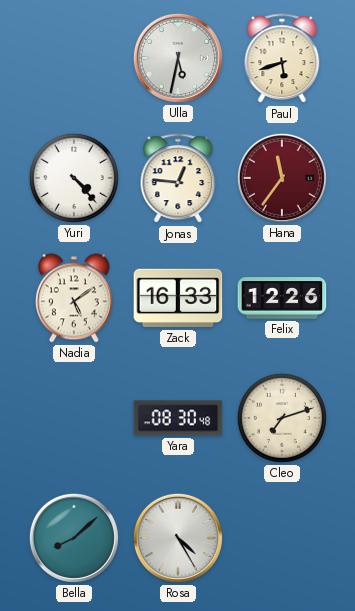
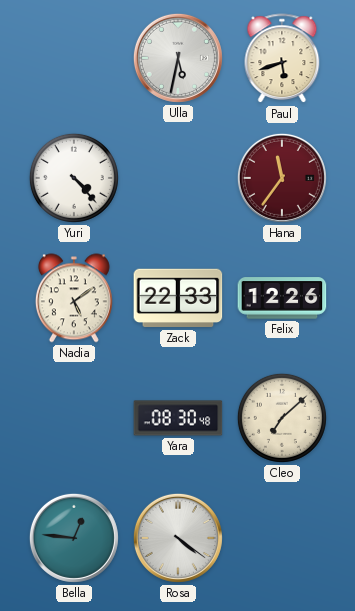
Jonas: 12:46 -> none
Zack: 16:33 -> 22:33
Cleo: 7:12 -> 7:08
Bella: 8:08 -> 12:46
Rosa: 4:25 -> 4:21
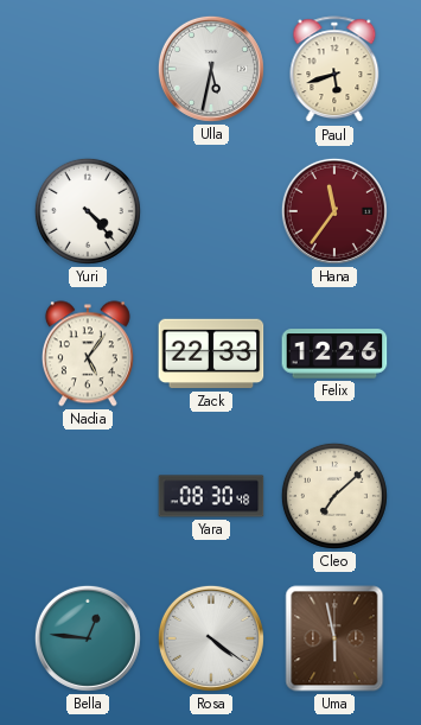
Nadia: 5:09 -> 5:06
Uma: none -> 5:58
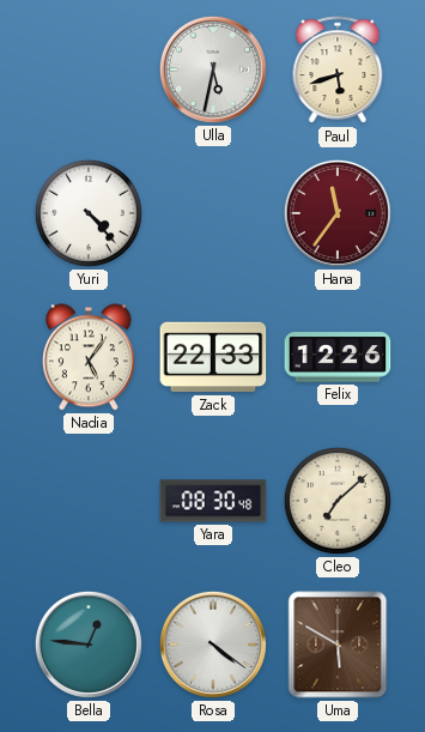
Uma: 5:58 -> 5:50
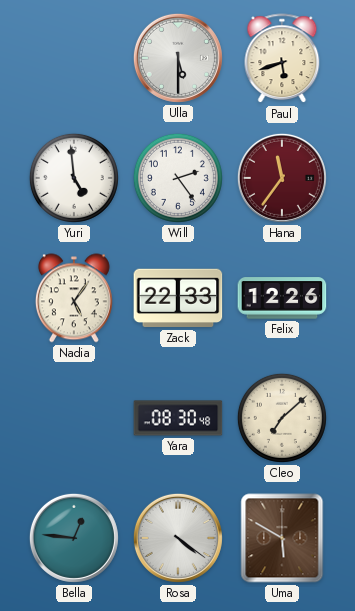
Ulla: 5:32 -> 5:30
Yuri: 4:23 -> 4:59
Will: none -> 2:24
